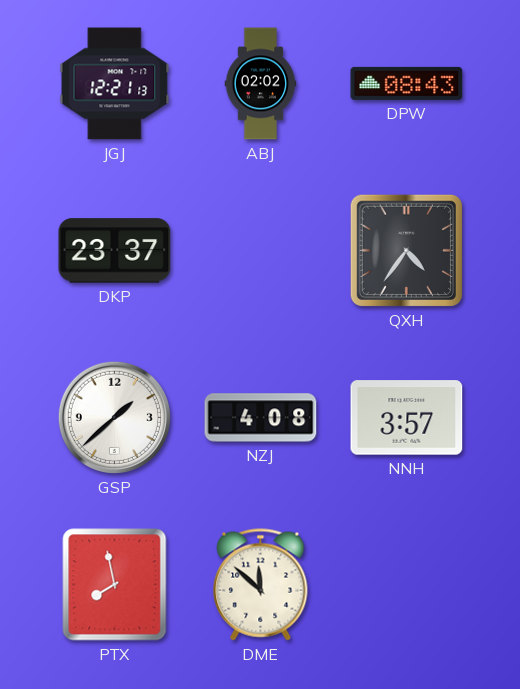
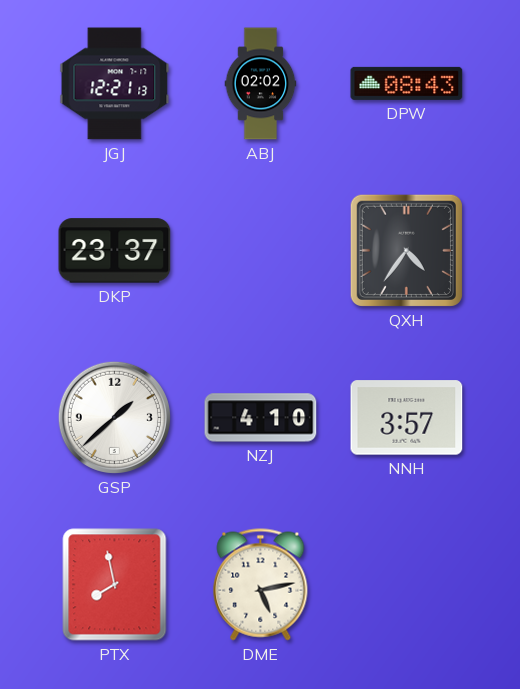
NZJ: 4:08 -> 4:10
DME: 11:52 -> 5:13
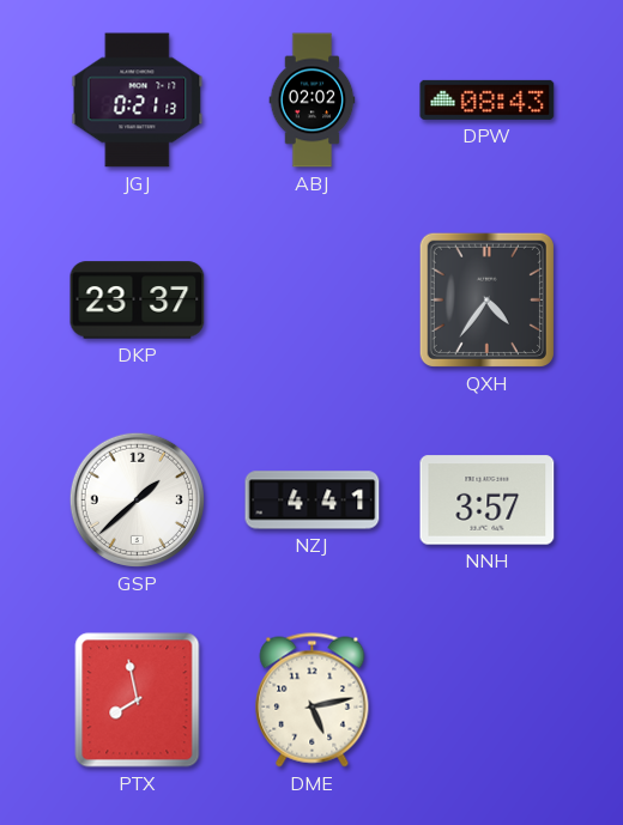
JGJ: 12:21 -> 0:21
NZJ: 4:10 -> 4:41
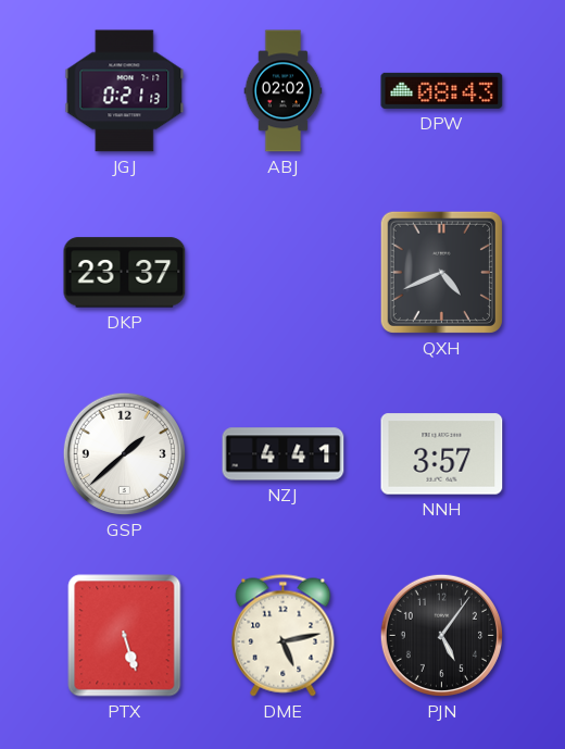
QXH: 4:36 -> 4:41
PTX: 7:58 -> 5:27
PJN: none -> 5:06
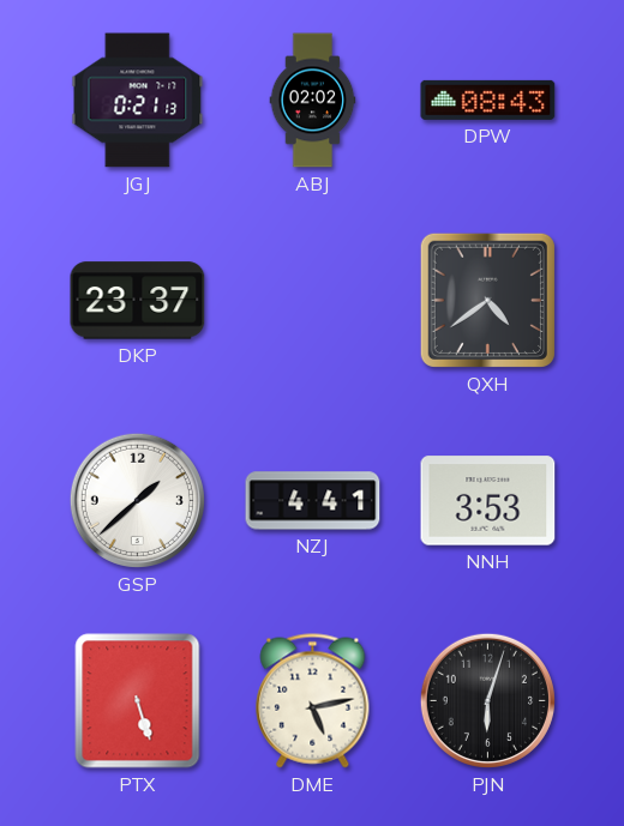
QXH: 4:41 -> 4:39
NNH: 3:57 -> 3:53
PJN: 5:06 -> 6:03
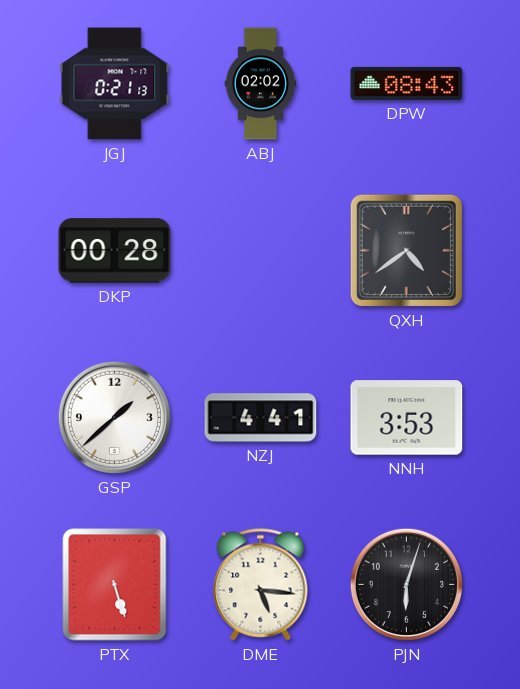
DKP: 23:37 -> 00:28
DME: 5:13 -> 5:16
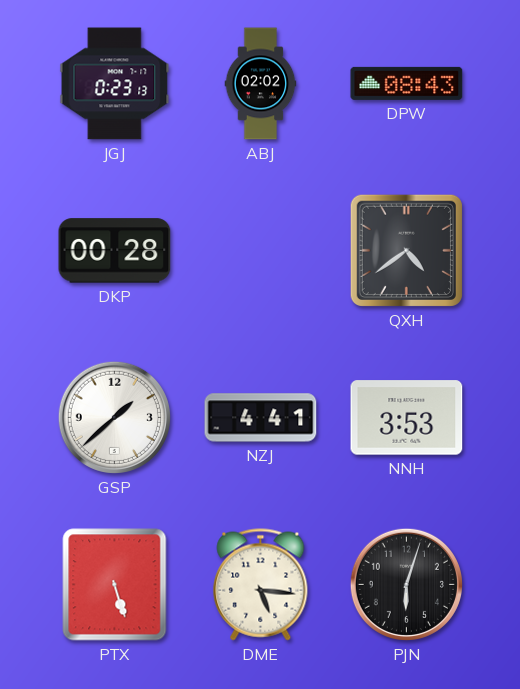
JGJ: 0:21 -> 0:23
